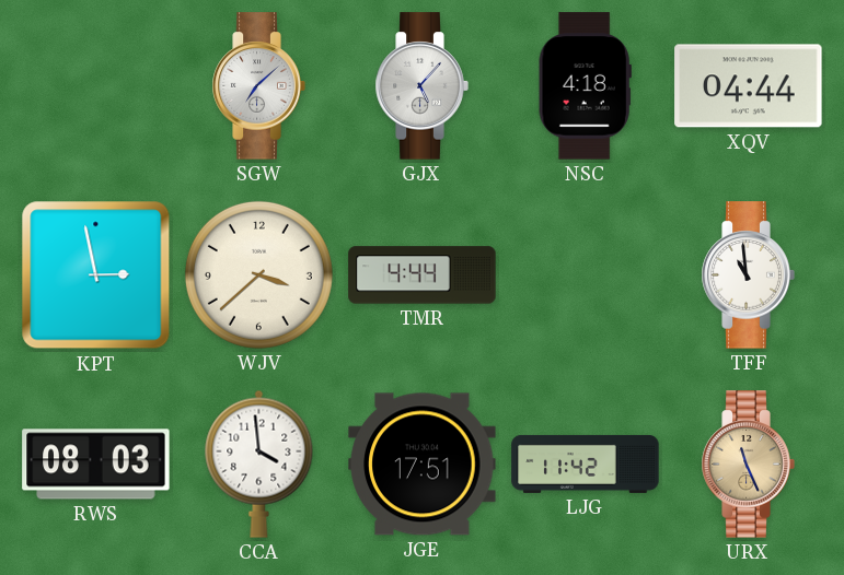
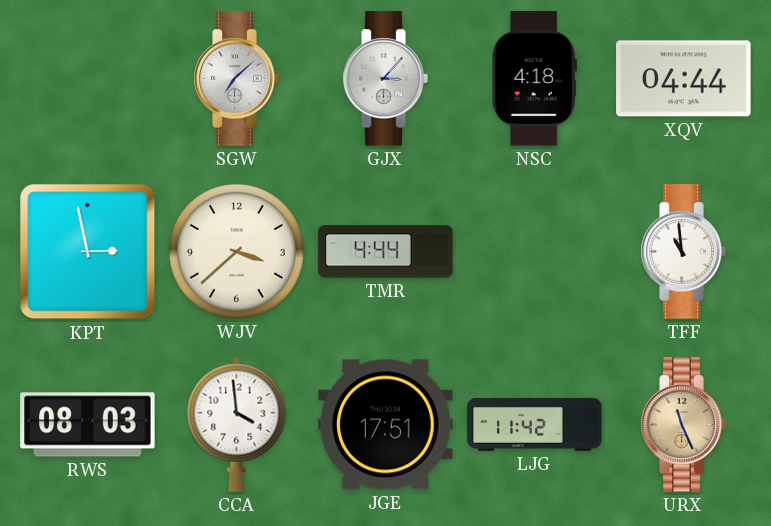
GJX: 5:07 -> 3:07
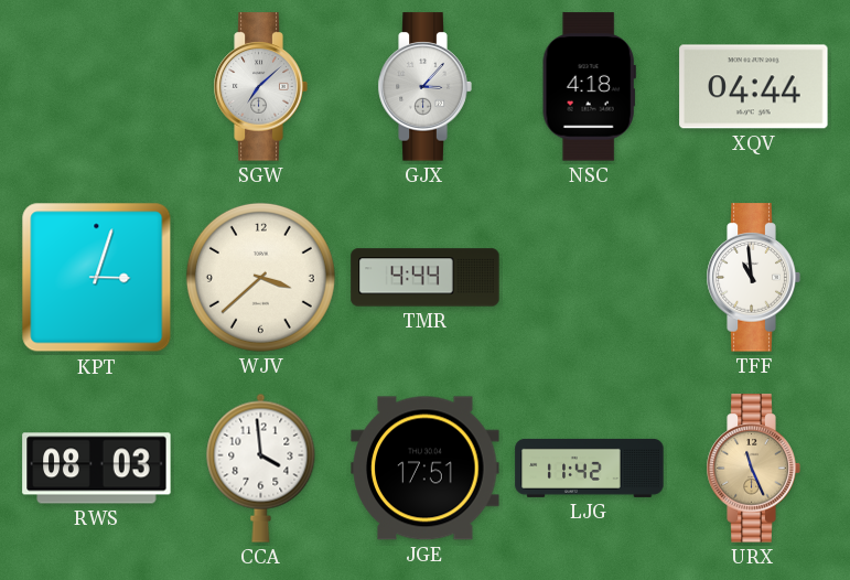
KPT: 2:58 -> 3:03
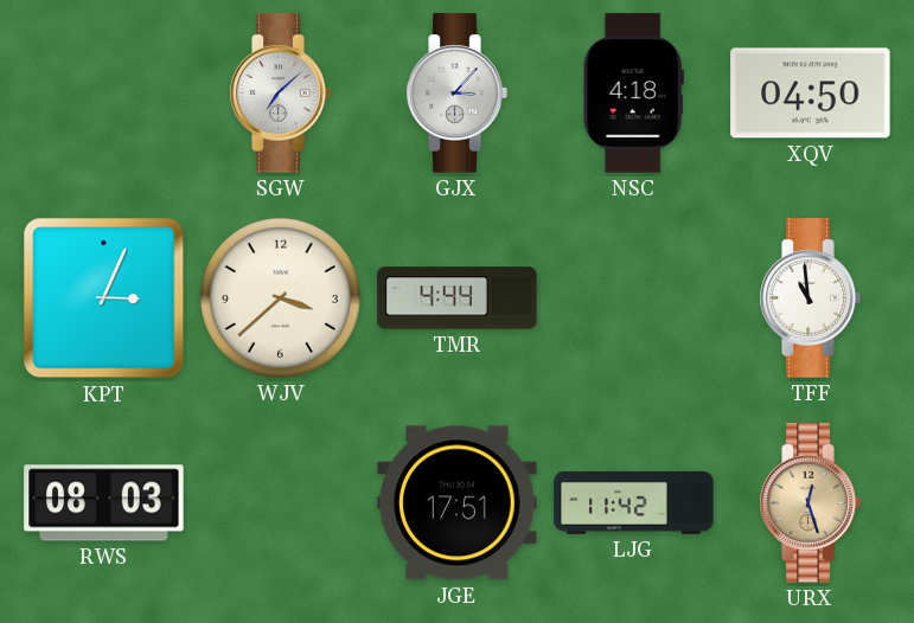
XQV: 04:44 -> 04:50
KPT: 3:03 -> 3:04
CCA: 3:59 -> none
URX: 11:26 -> 12:27
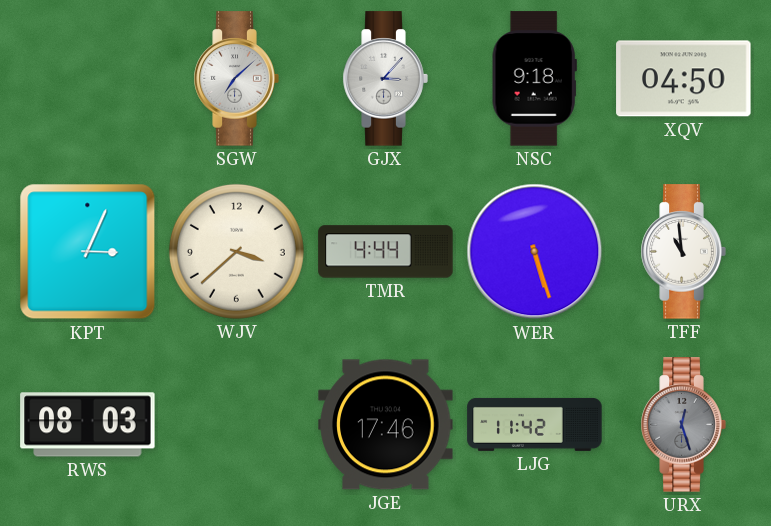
NSC: 4:18 -> 9:18
WER: none -> 5:27
JGE: 17:51 -> 17:46
URX dial: champagne -> grey
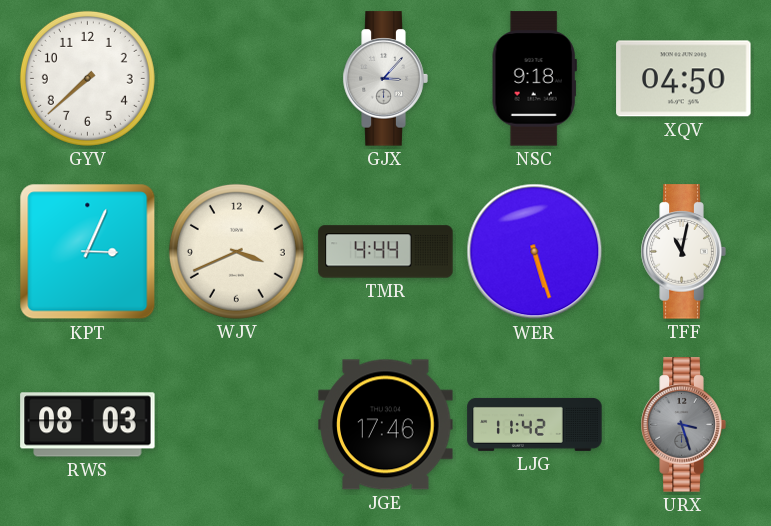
GYV: none -> 7:38
SGW: 7:08 -> none
WJV: 3:38 -> 3:41
TFF: 10:59 -> 11:02
URX: 12:27 -> 3:27
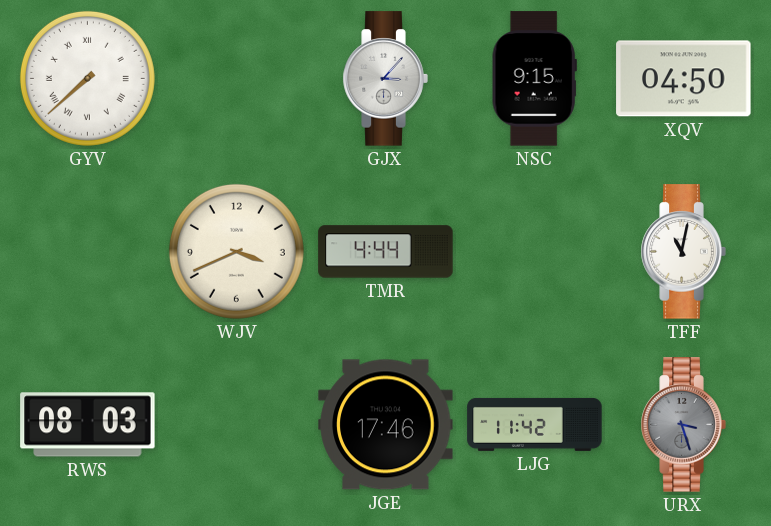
GYV numerals: Arabic -> Roman
NSC: 9:18 -> 9:15
KPT: 3:04 -> none
WER: 5:27 -> none
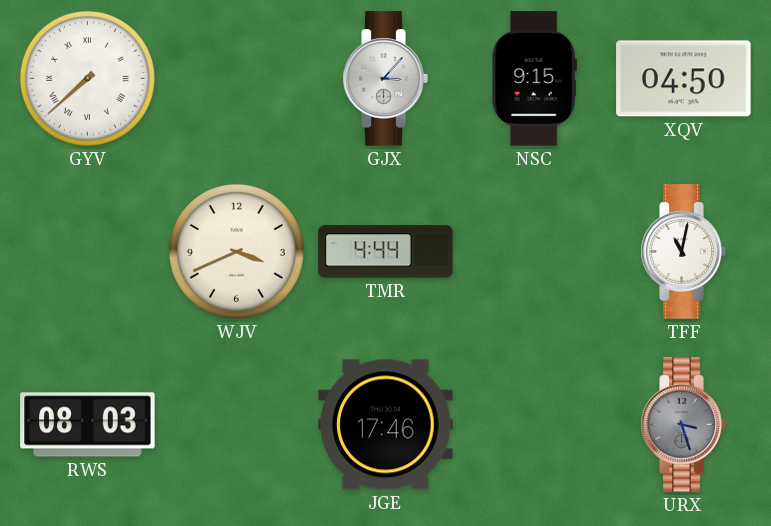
LJG: 11:42 -> none
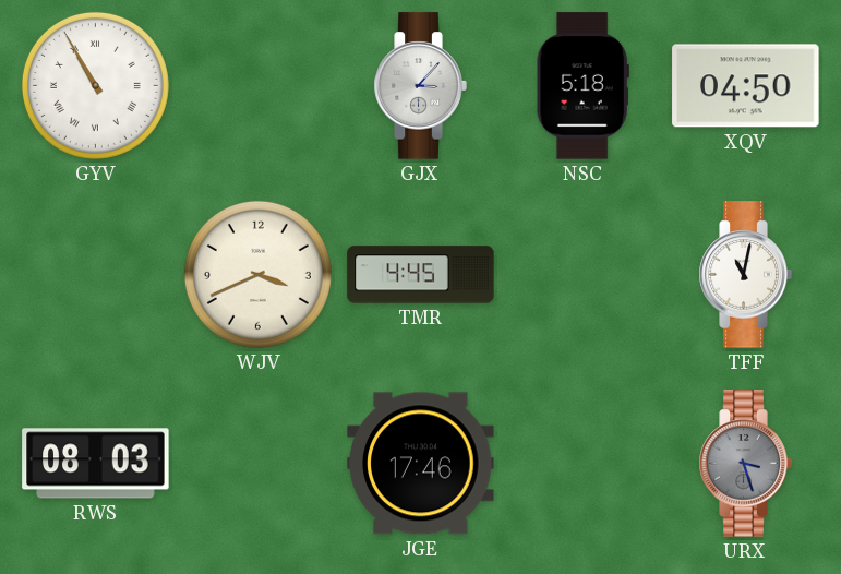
GYV: 7:38 -> 10:55
NSC: 9:15 -> 5:18
TMR: 4:44 -> 4:45
